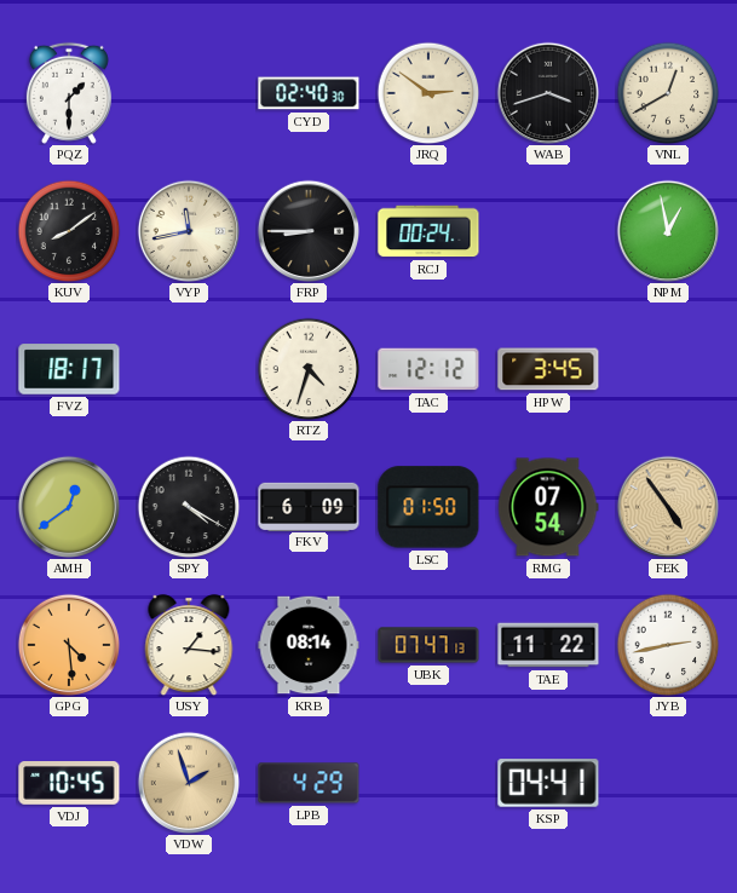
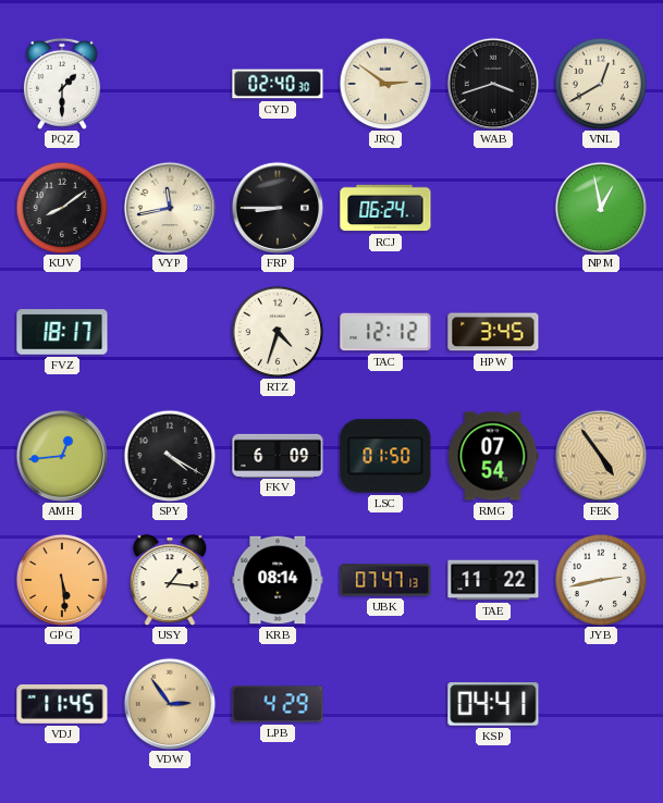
RCJ: 00:24 -> 06:24
AMH: 12:39 -> 12:44
GPG: 4:29 -> 5:29
VDJ: 10:45 -> 11:45
VDW: 1:57 -> 2:54
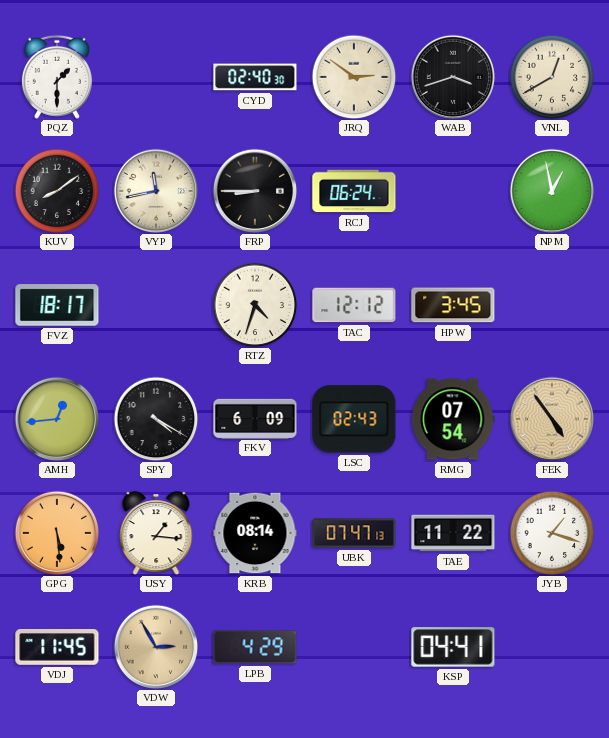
LSC: 01:50 -> 02:43
JYB: 2:43 -> 1:18
VDW: 2:54 -> 2:55
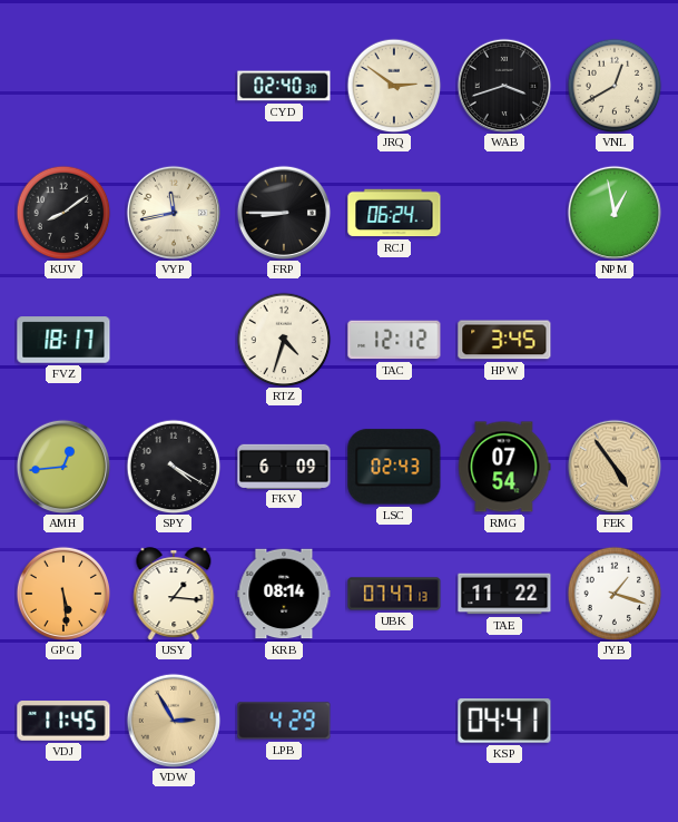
PQZ: 1:30 -> none
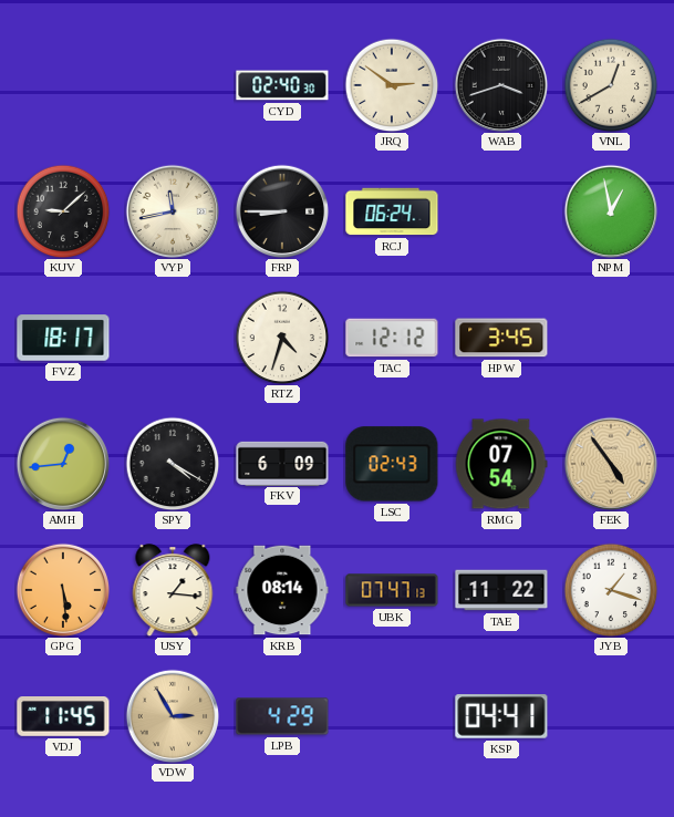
KUV: 8:09 -> 9:08
